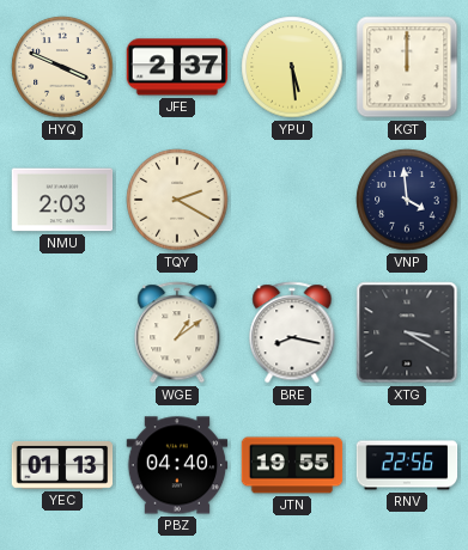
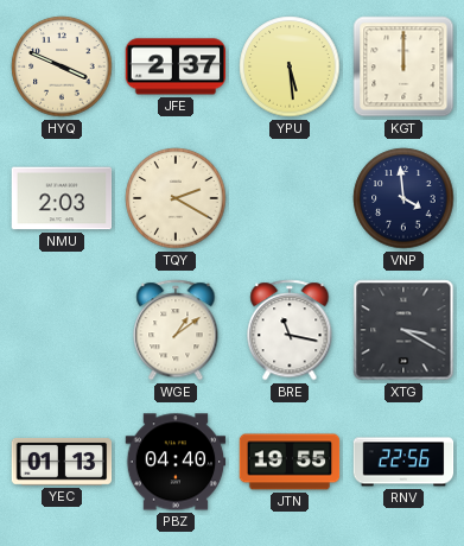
BRE: 8:17 -> 11:17
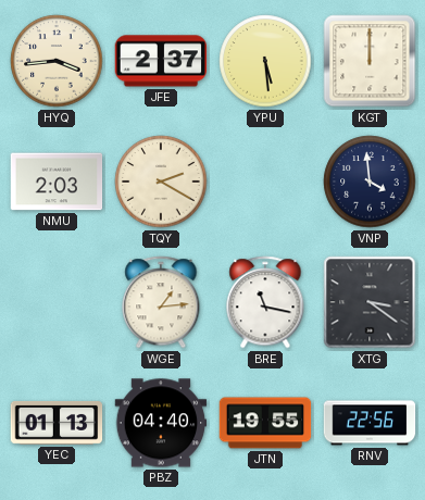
HYQ: 3:49 -> 3:44
WGE: 1:09 -> 1:14
XTG: 3:20 -> 3:21
